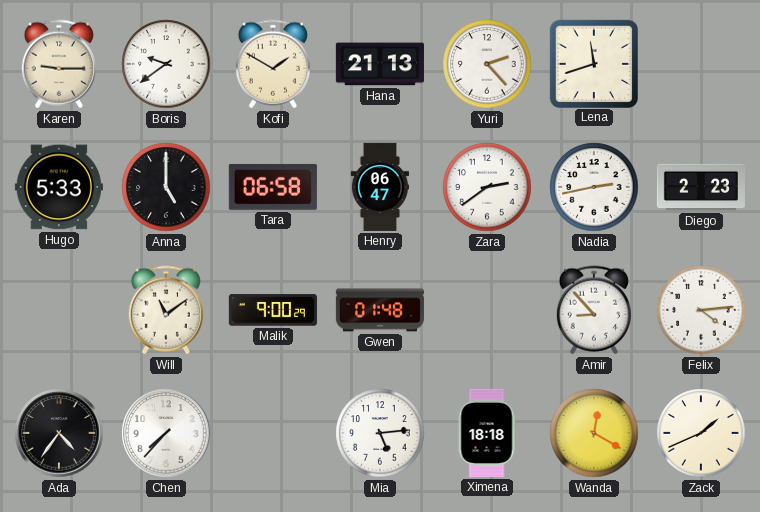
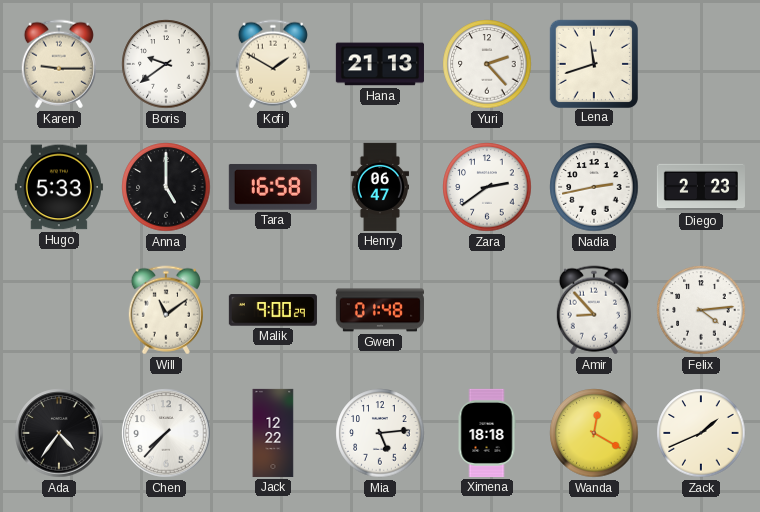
Tara: 06:58 -> 16:58
Jack: none -> 12:22
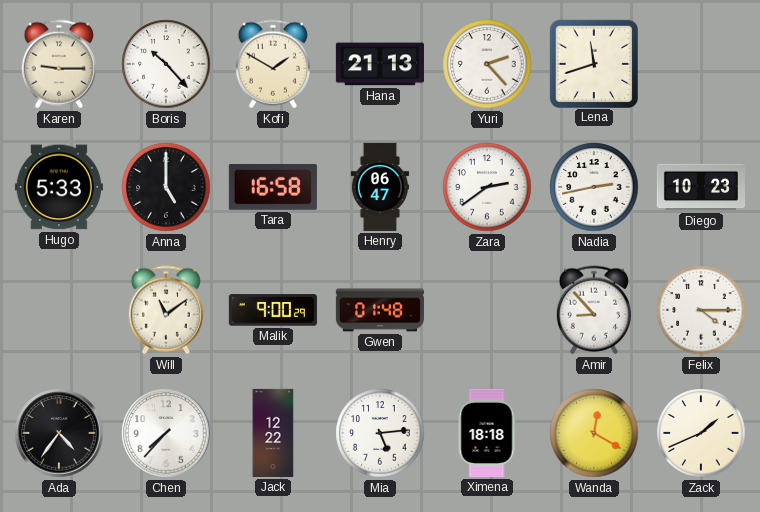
Boris: 9:39 -> 10:23
Diego: 2:23 -> 10:23
Felix: 4:14 -> 4:15
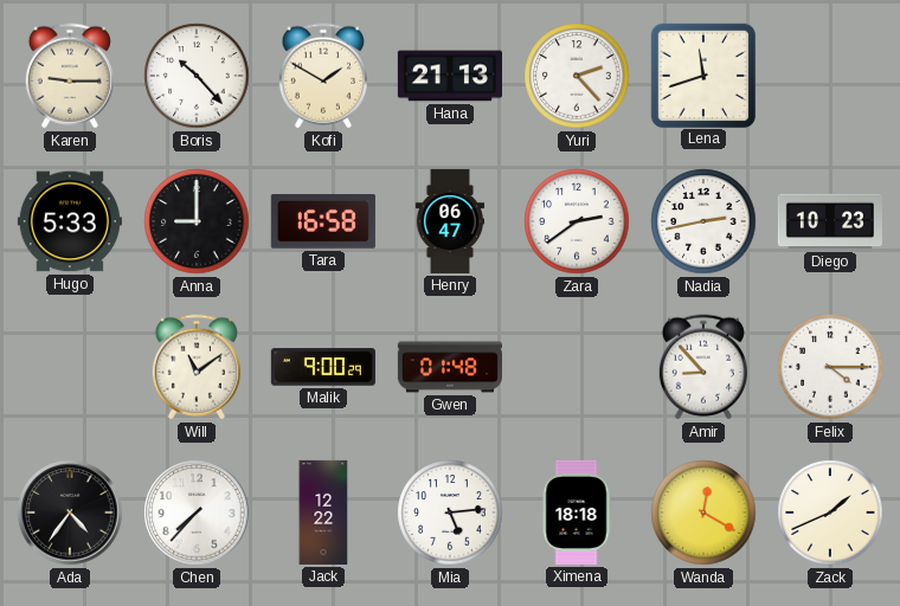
Anna: 5:00 -> 9:00
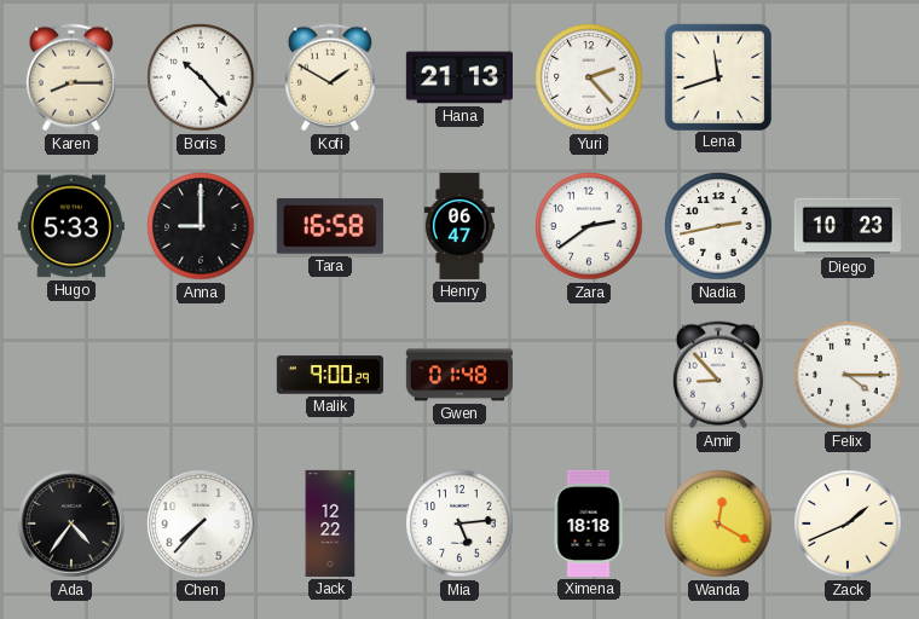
Karen: 9:15 -> 8:15
Will: 11:09 -> none
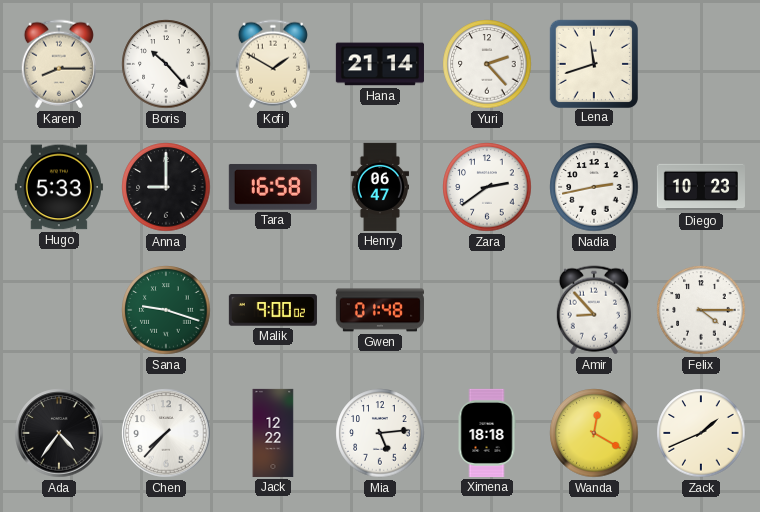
Hana: 21:13 -> 21:14
Sana: none -> 9:18
Malik: 9:00:29 -> 9:00:02
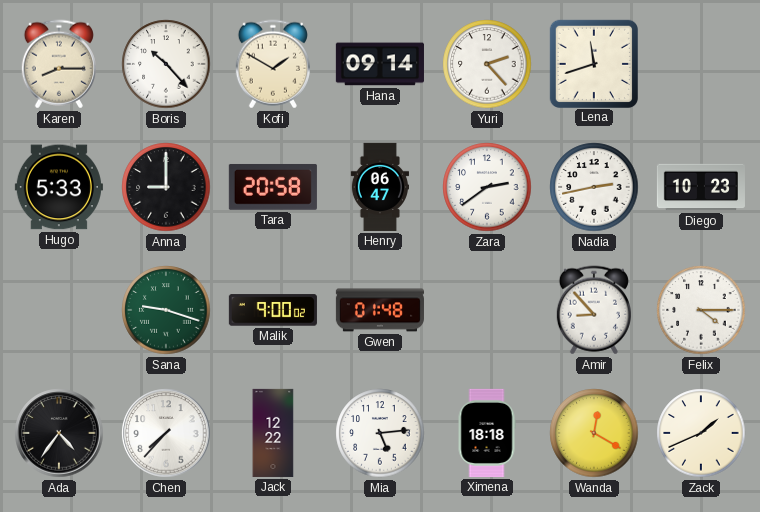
Hana: 21:14 -> 09:14
Tara: 16:58 -> 20:58
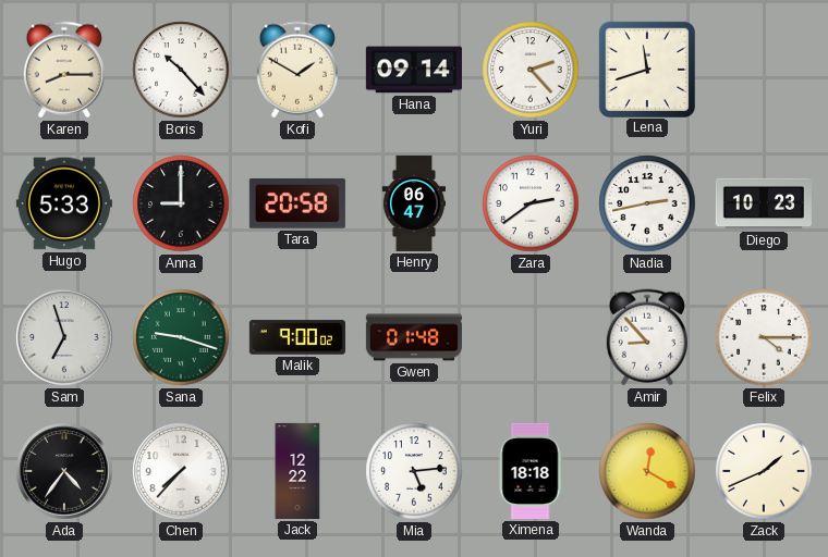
Sam: none -> 6:57
